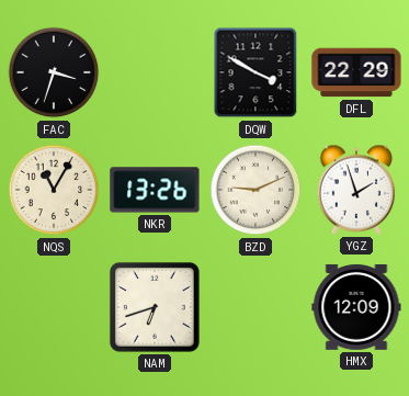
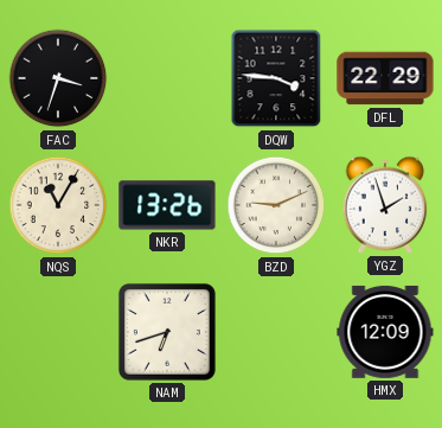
DQW: 3:50 -> 3:46
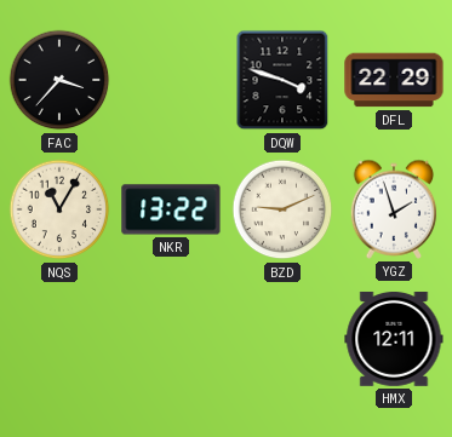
FAC: 3:33 -> 3:37
DQW: 3:46 -> 3:48
NKR: 13:26 -> 13:22
NAM: 6:42 -> none
HMX: 12:09 -> 12:11
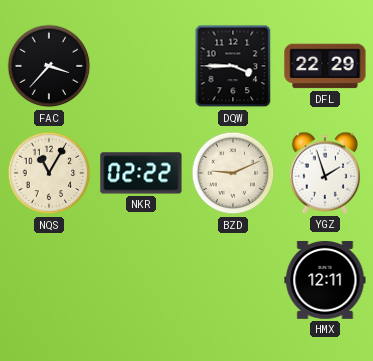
DQW: 3:48 -> 3:45
NKR: 13:22 -> 02:22
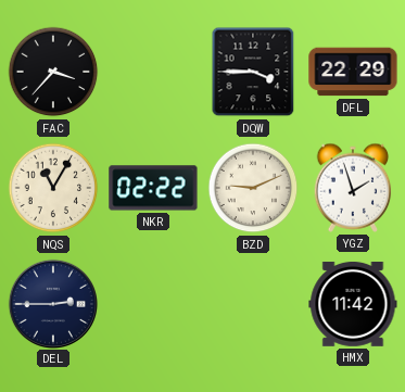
DEL: none -> 2:45
HMX: 12:11 -> 11:42
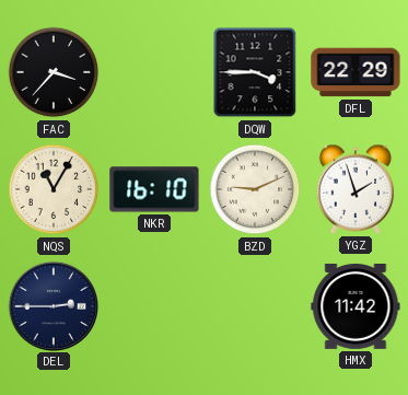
NKR: 02:22 -> 16:10
